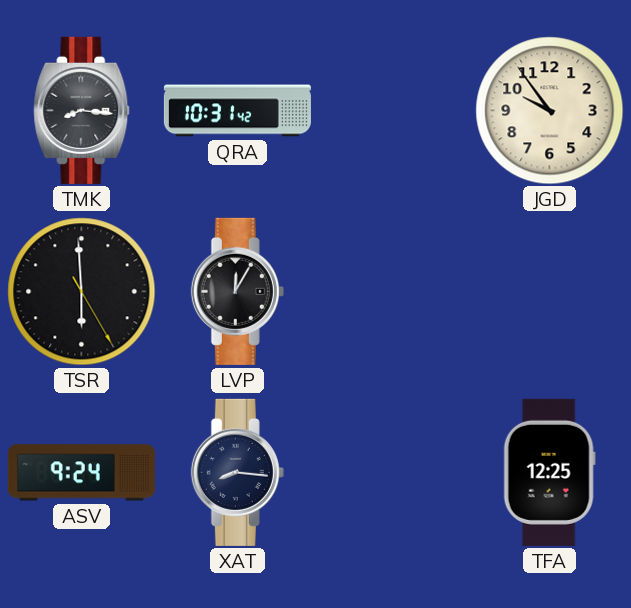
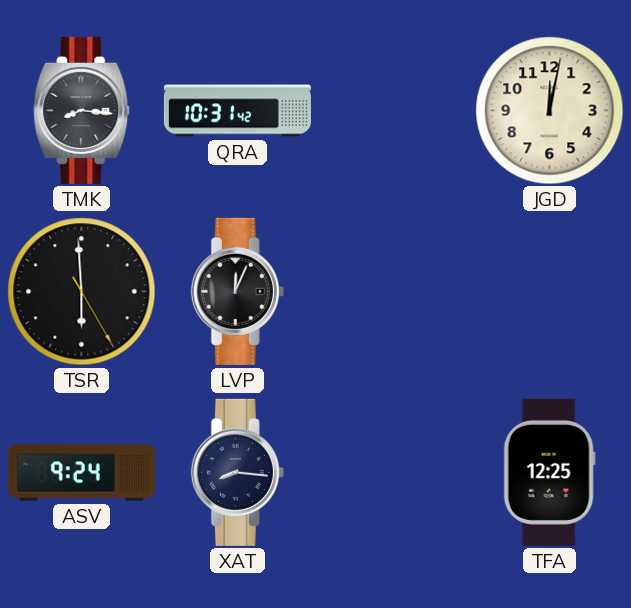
JGD: 9:54 -> 12:02
LVP: 12:05 -> 12:04
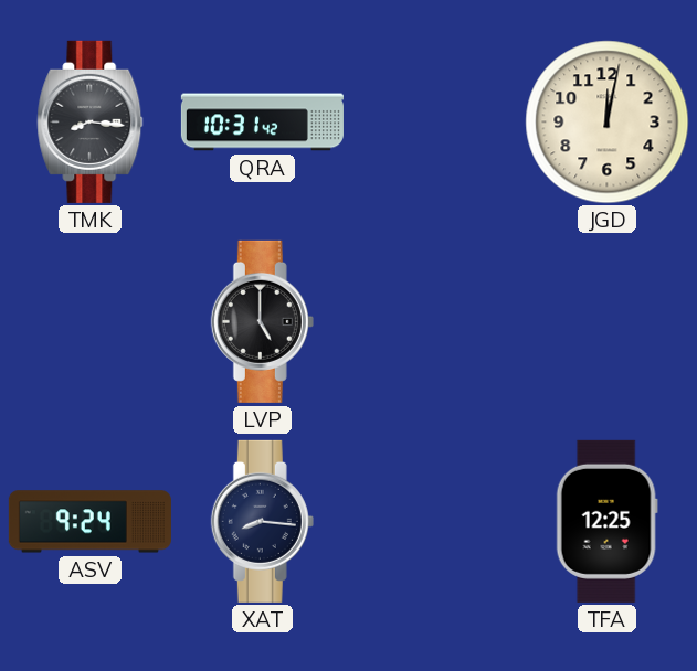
TSR: 5:59 -> none
LVP: 12:04 -> 5:00
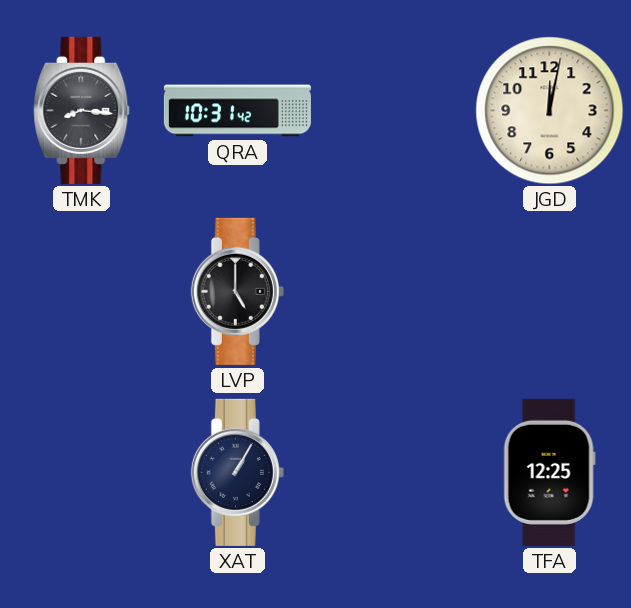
ASV: 9:24 -> none
XAT: 8:16 -> 1:05
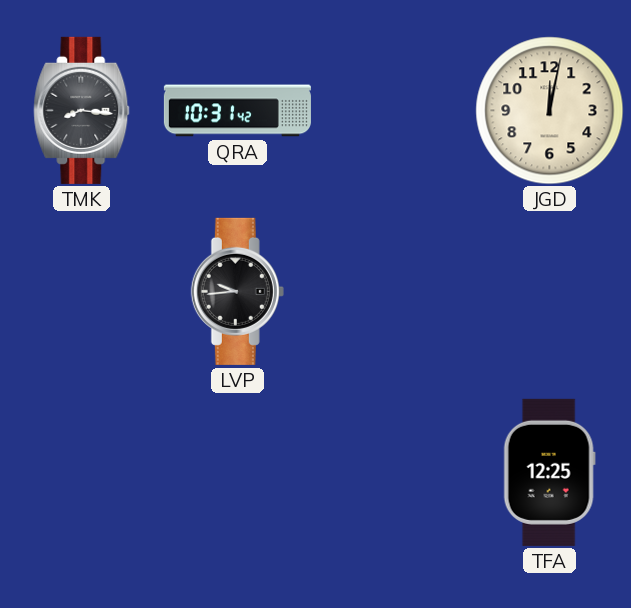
LVP: 5:00 -> 9:44
XAT: 1:05 -> none
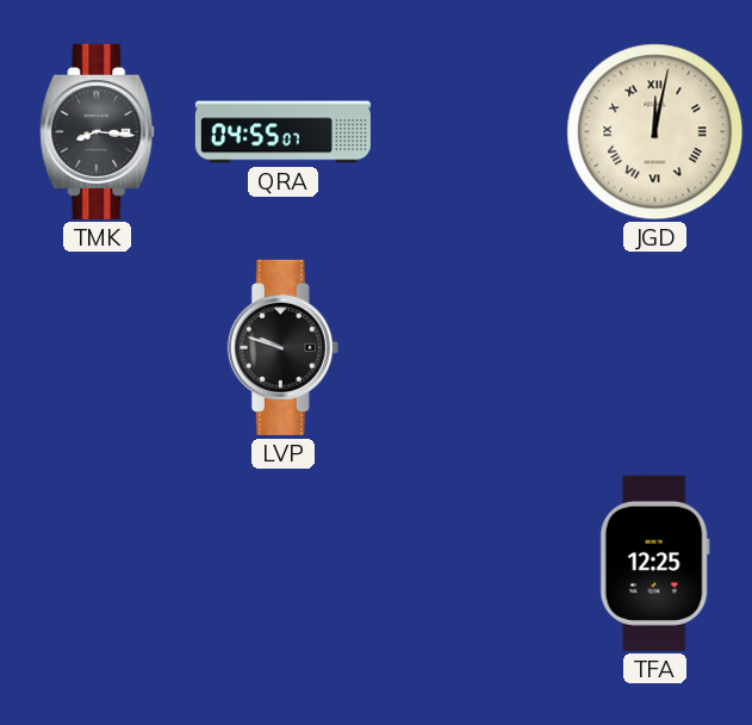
QRA: 10:31 -> 04:55
JGD numerals: Arabic -> Roman
LVP: 9:44 -> 9:48
